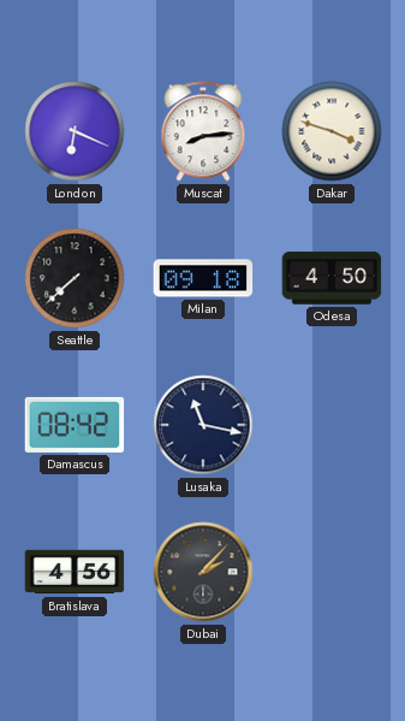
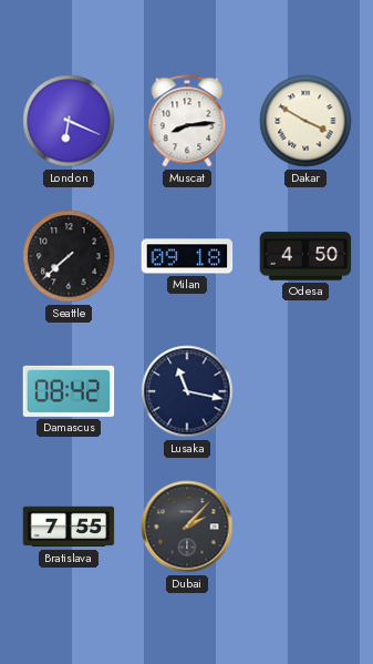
Dakar: 3:48 -> 3:50
Bratislava: 4:56 -> 7:55
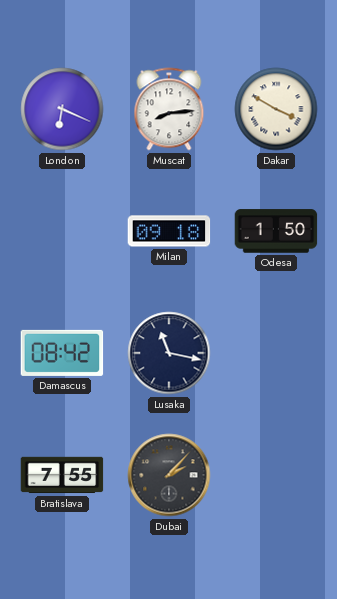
Seattle: 7:38 -> none
Odesa: 4:50 -> 1:50
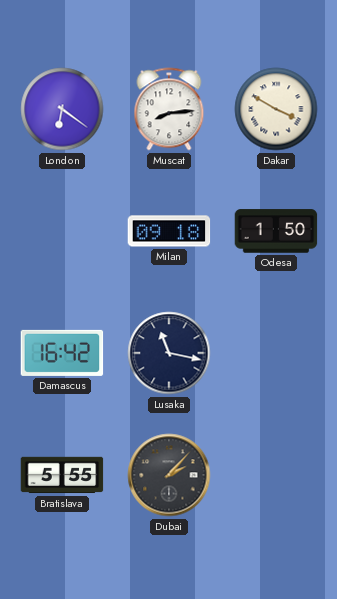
London: 6:19 -> 6:21
Damascus: 08:42 -> 16:42
Bratislava: 7:55 -> 5:55
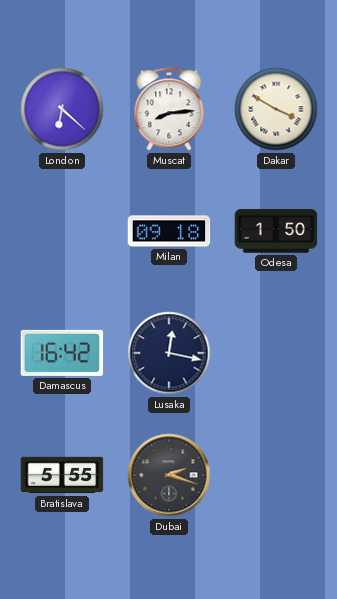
London: 6:21 -> 6:22
Lusaka: 11:17 -> 12:17
Dubai: 2:07 -> 2:18
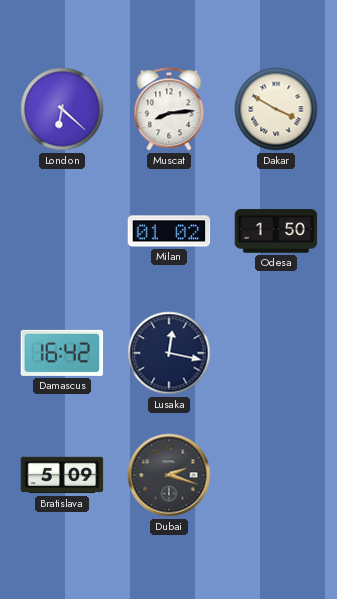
Milan: 09:18 -> 01:02
Bratislava: 5:55 -> 5:09
